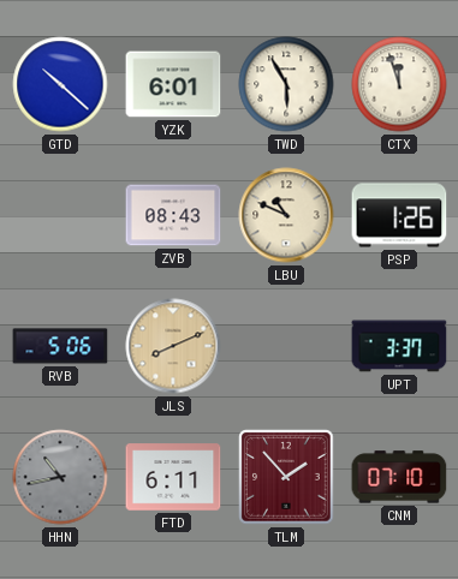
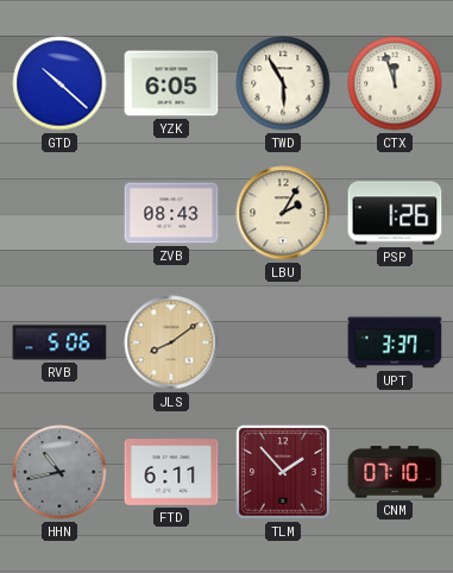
YZK: 6:01 -> 6:05
LBU: 10:49 -> 2:05
JLS: 8:11 -> 8:09
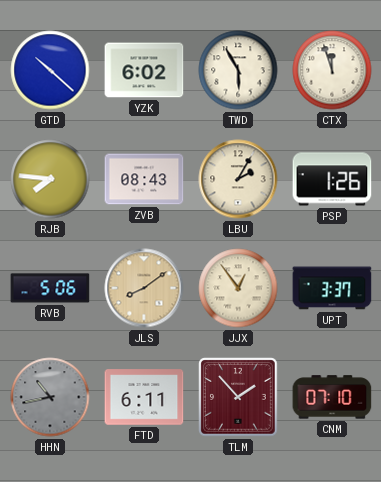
YZK: 6:05 -> 6:02
RJB: none -> 7:46
JJX: none -> 12:54
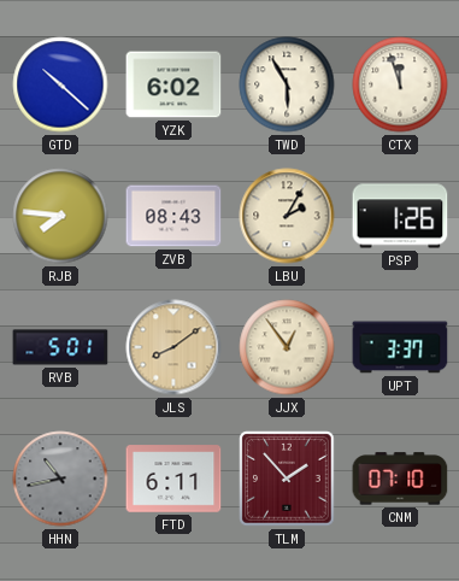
RVB: 5:06 -> 5:01
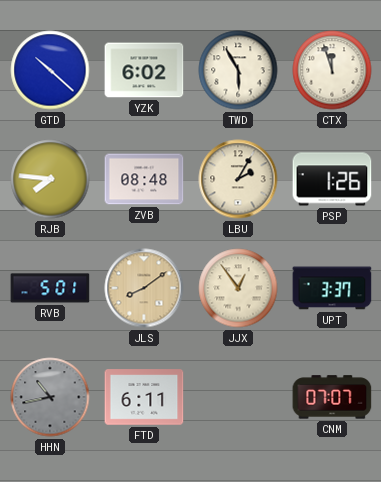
ZVB: 08:43 -> 08:48
TLM: 1:53 -> none
CNM: 07:10 -> 07:07
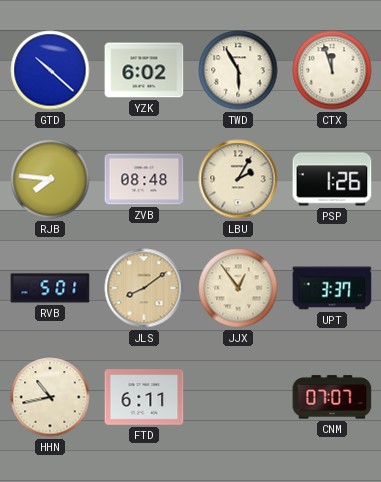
HHN dial: grey -> cream
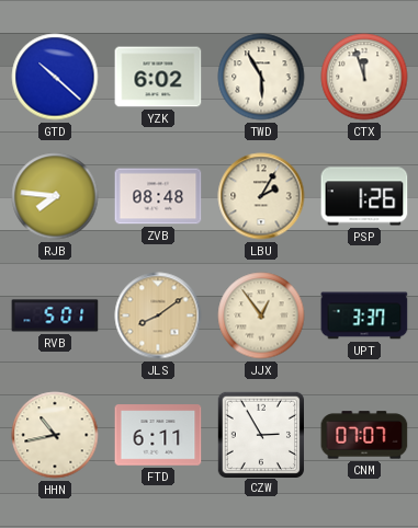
CZW: none -> 2:55
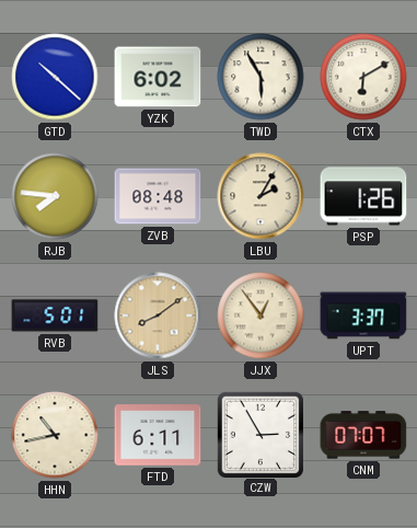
CTX: 11:57 -> 6:10
